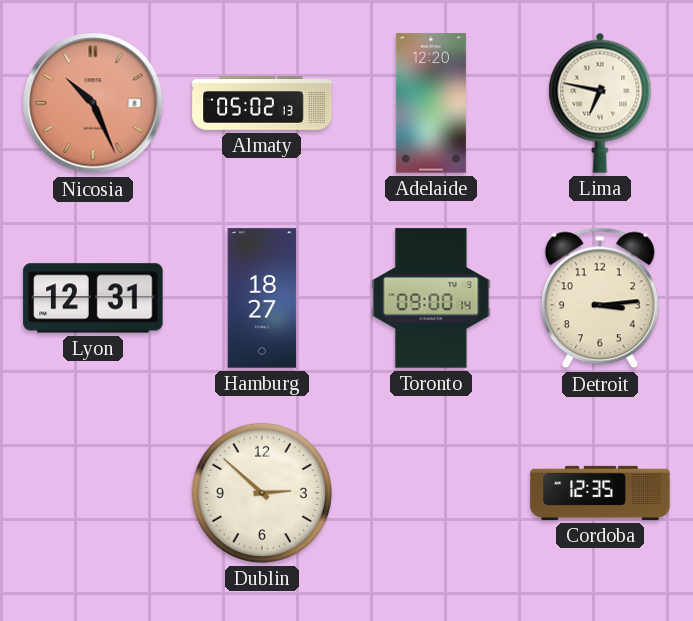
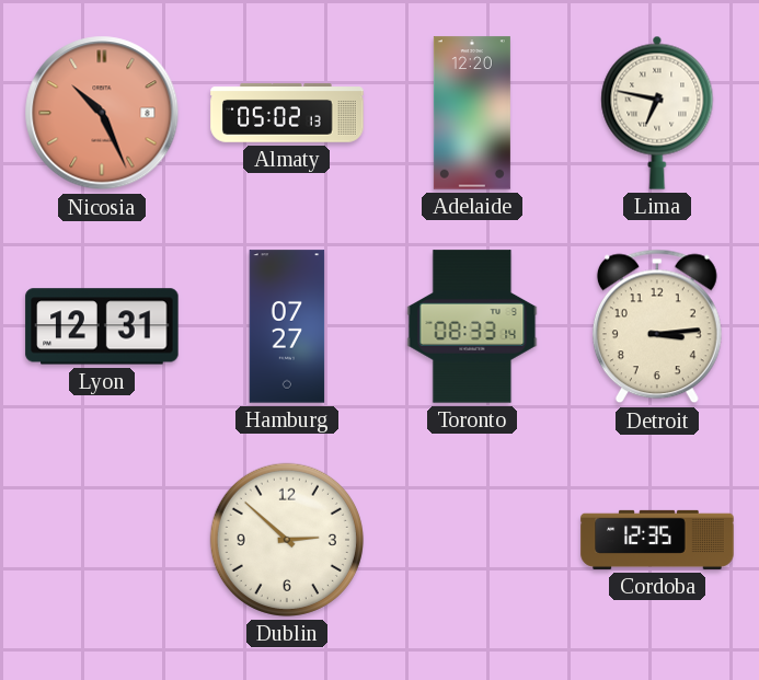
Hamburg: 18:27 -> 07:27
Toronto: 09:00 -> 08:33
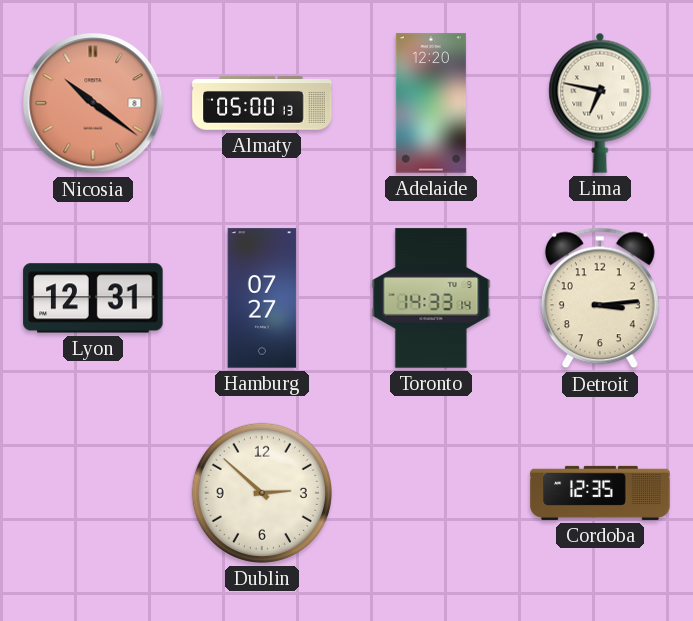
Nicosia: 10:26 -> 10:21
Almaty: 05:02 -> 05:00
Toronto: 08:33 -> 14:33
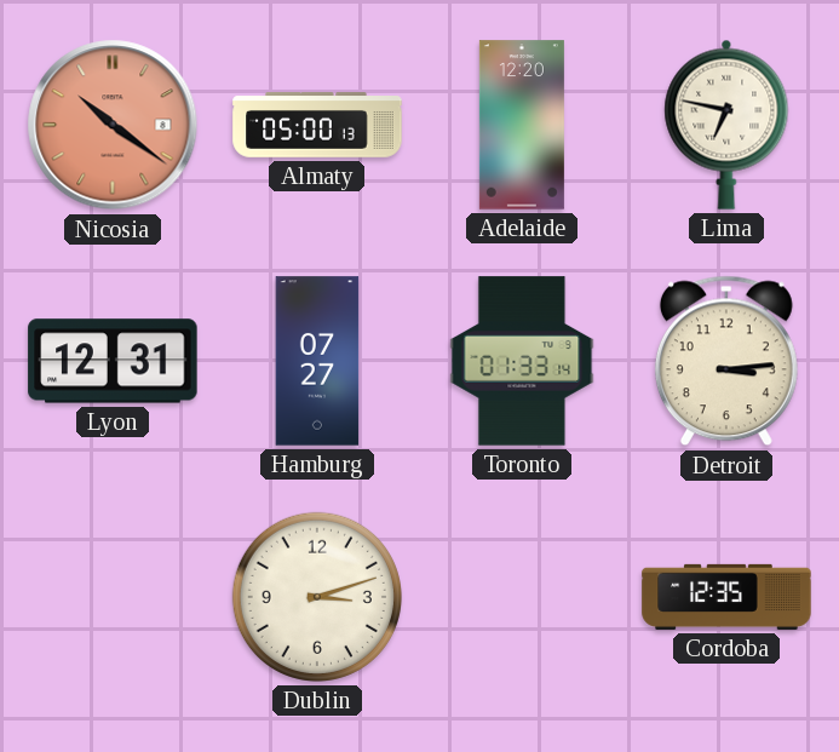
Toronto: 14:33 -> 01:33
Dublin: 2:52 -> 3:12
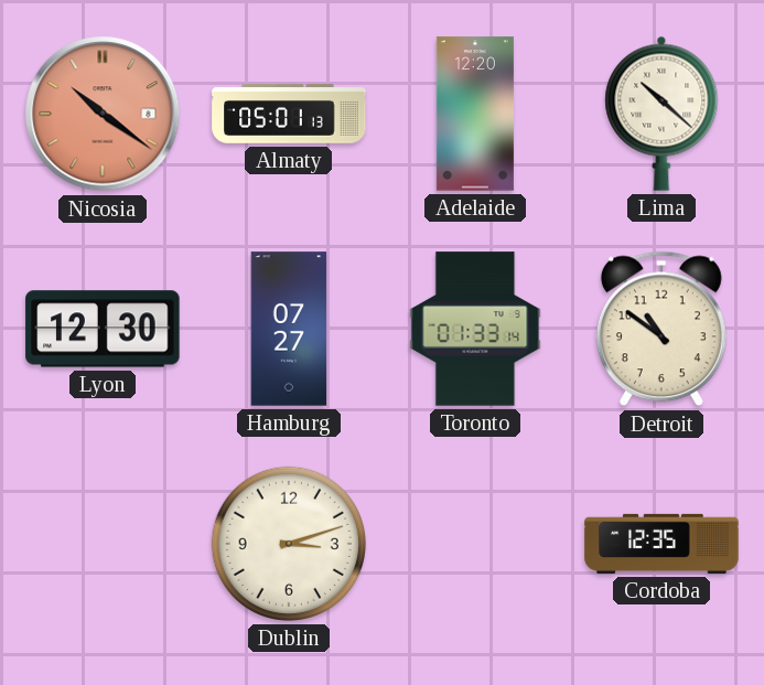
Almaty: 05:00 -> 05:01
Lima: 6:47 -> 10:22
Lyon: 12:31 -> 12:30
Detroit: 3:14 -> 10:51
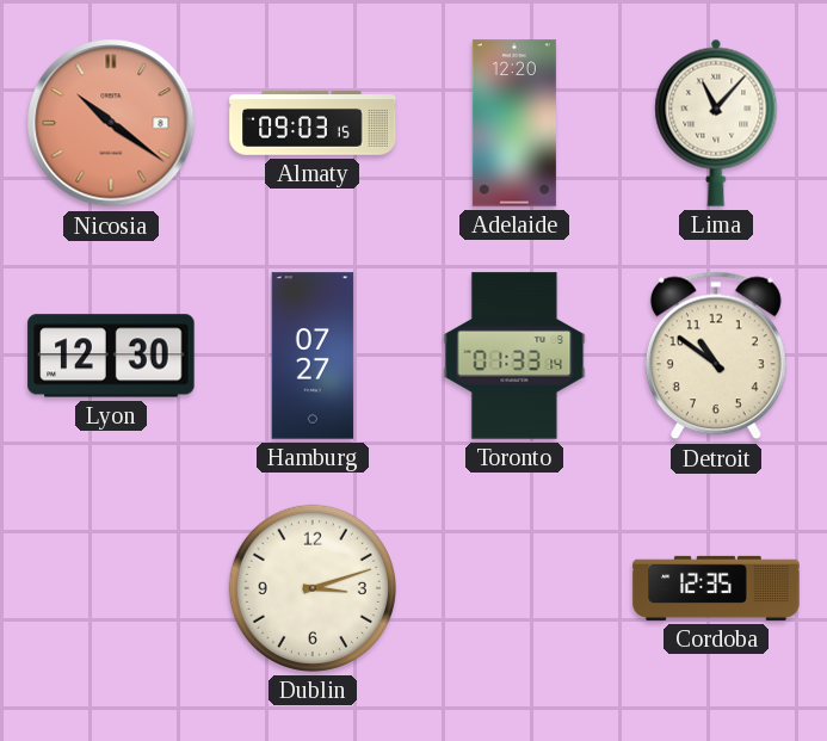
Almaty: 05:01 -> 09:03
Lima: 10:22 -> 11:07
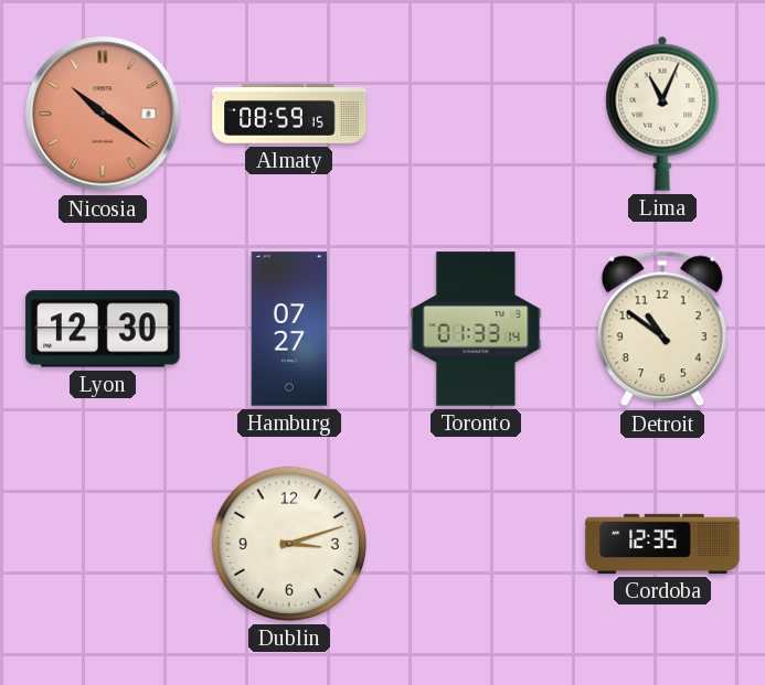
Almaty: 09:03 -> 08:59
Adelaide: 12:20 -> none
Lima: 11:07 -> 11:04
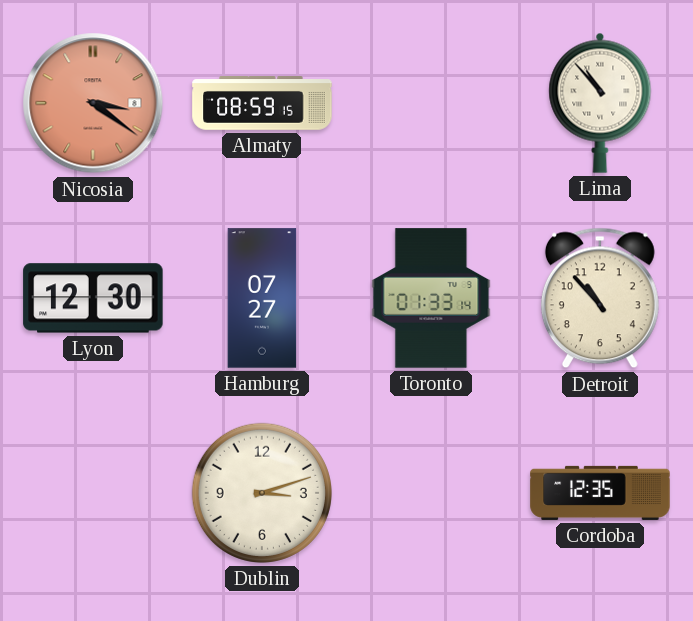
Nicosia: 10:21 -> 3:21
Lima: 11:04 -> 10:53
Detroit: 10:51 -> 10:53
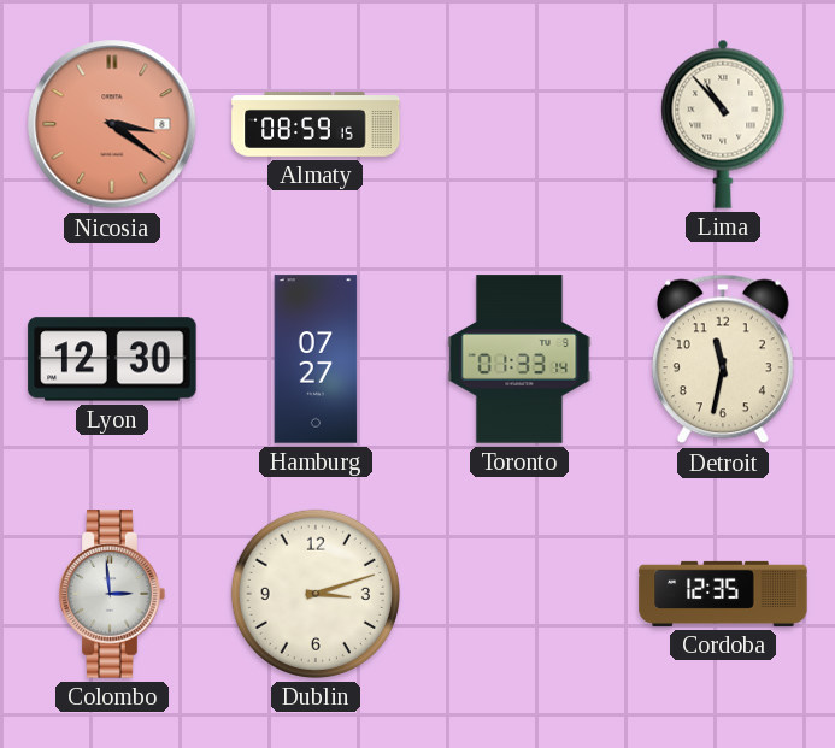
Detroit: 10:53 -> 11:32
Colombo: none -> 2:59
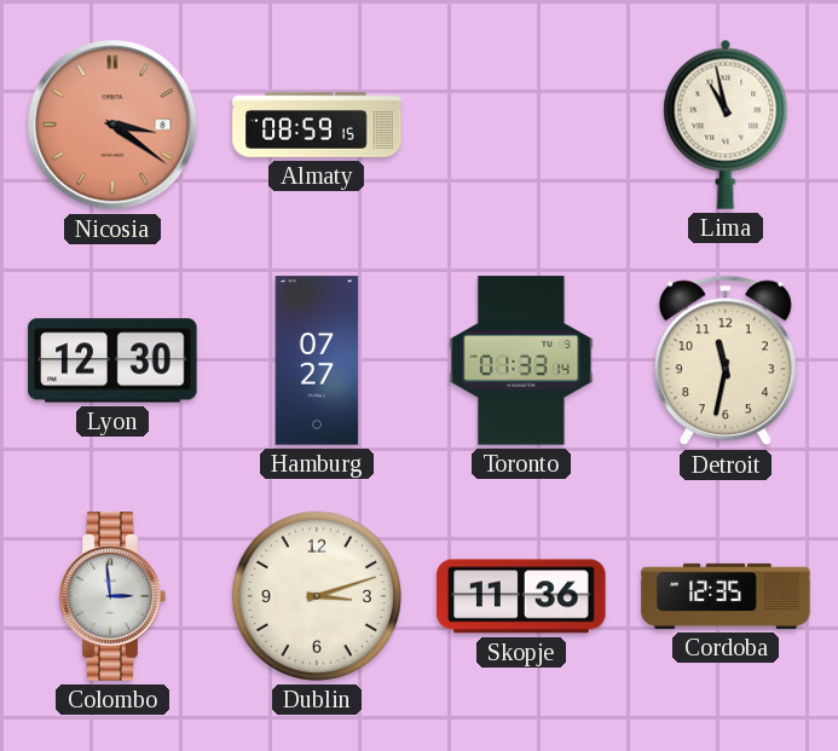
Lima: 10:53 -> 10:58
Skopje: none -> 11:36
